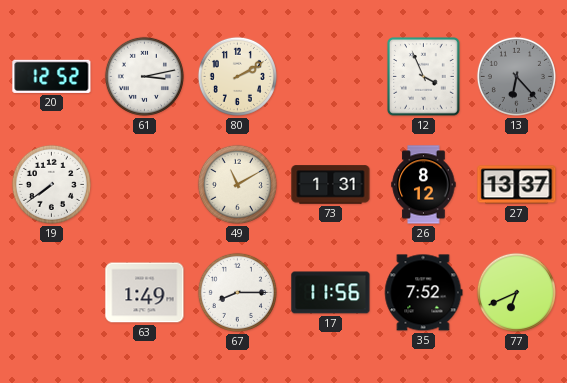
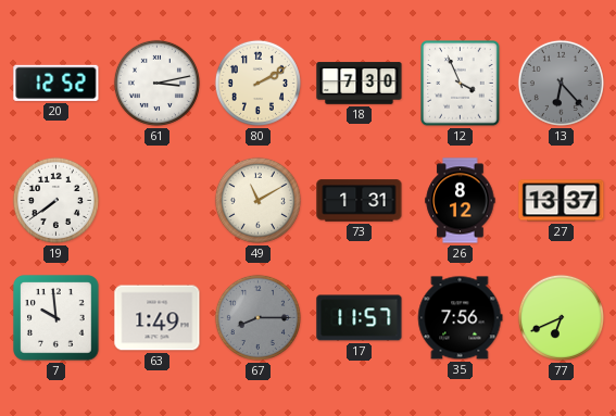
18: none -> 7:30
7: none -> 9:59
67 dial: white -> grey
17: 11:56 -> 11:57
35: 7:52 -> 7:56
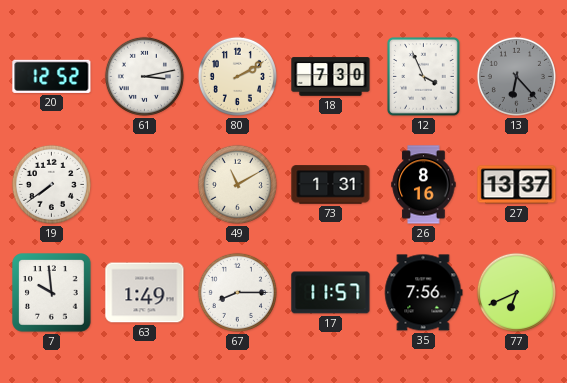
26: 8:12 -> 8:16
67 dial: grey -> white
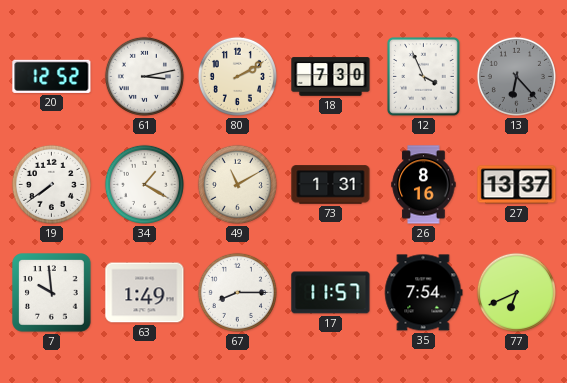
34: none -> 1:20
35: 7:56 -> 7:54
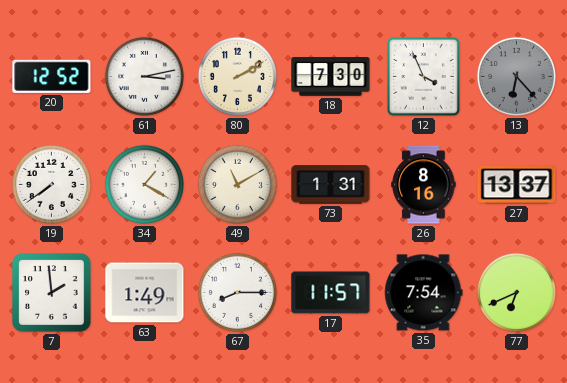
7: 9:59 -> 1:59
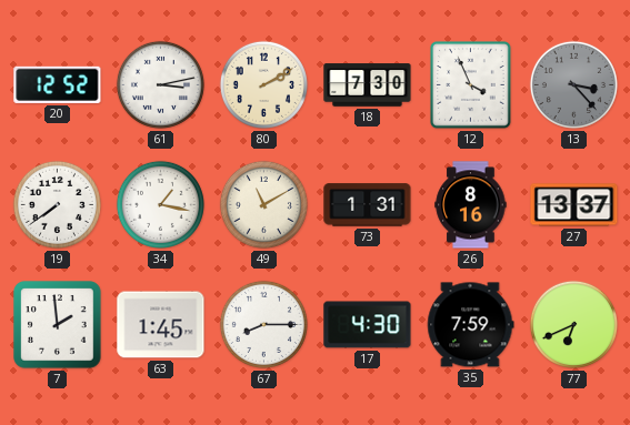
13: 6:23 -> 3:23
34: 1:20 -> 1:17
63: 1:49 -> 1:45
17: 11:57 -> 4:30
35: 7:54 -> 7:59
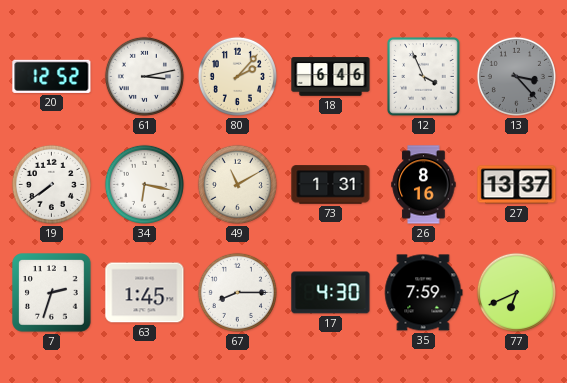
80: 2:10 -> 2:07
18: 7:30 -> 6:46
34: 1:17 -> 6:17
7: 1:59 -> 2:33
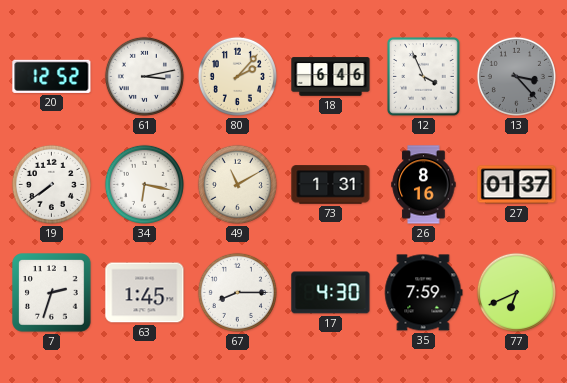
27: 13:37 -> 01:37
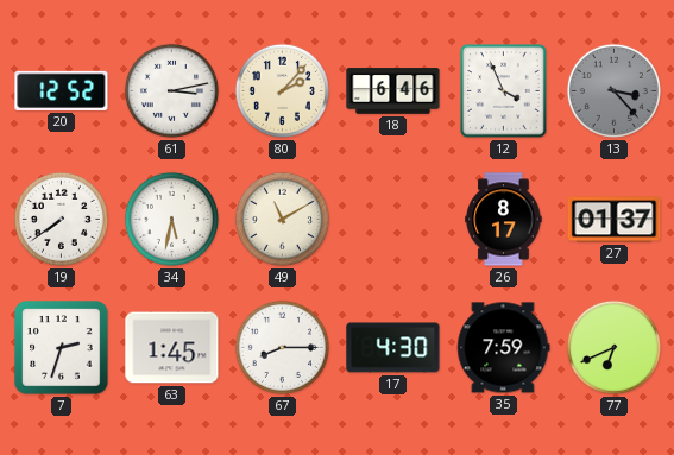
34: 6:17 -> 5:32
73: 1:31 -> none
26: 8:16 -> 8:17
